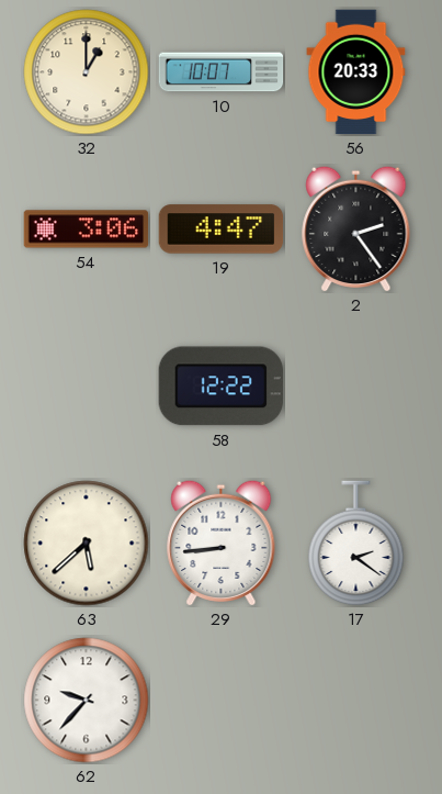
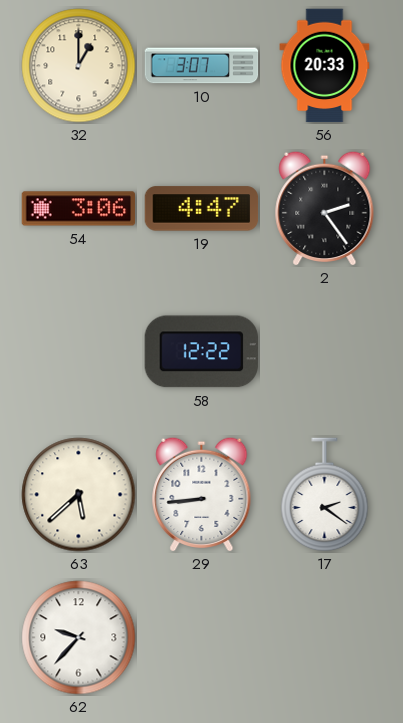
10: 10:07 -> 3:07
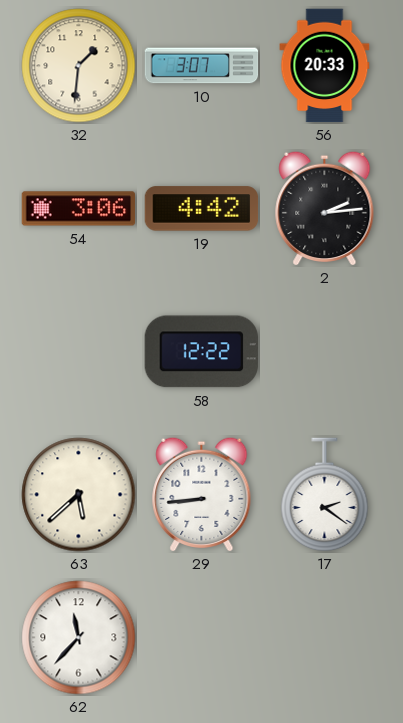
32: 1:00 -> 1:31
19: 4:47 -> 4:42
2: 2:24 -> 2:14
62: 9:37 -> 11:37
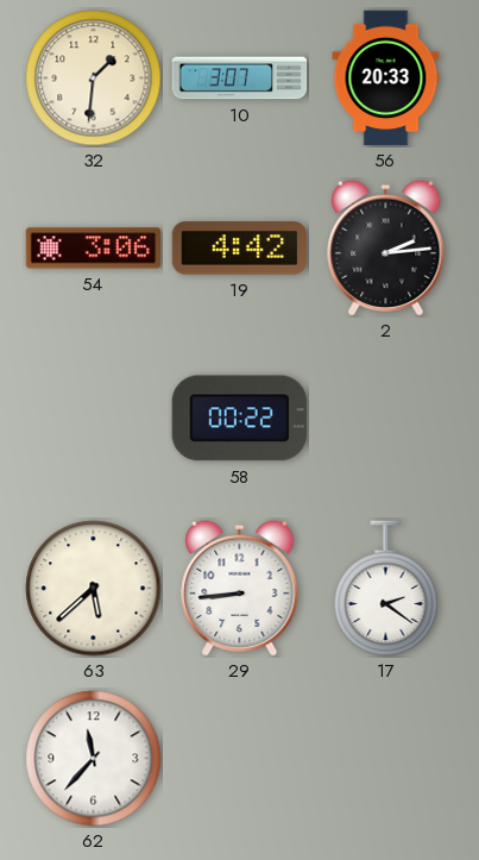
58: 12:22 -> 00:22
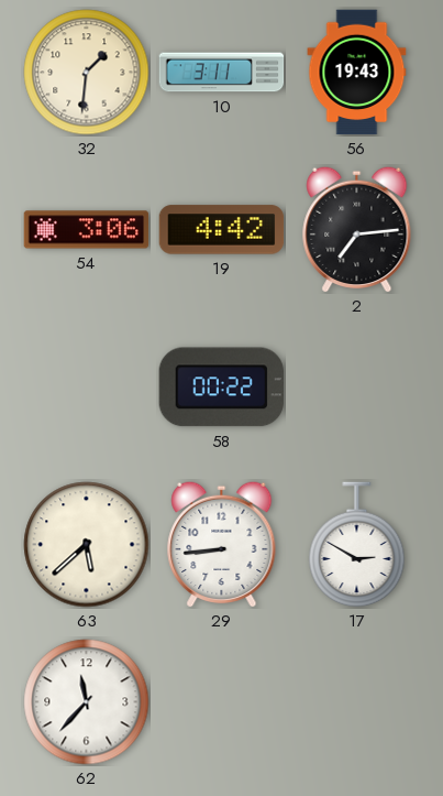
10: 3:07 -> 3:11
56: 20:33 -> 19:43
2: 2:14 -> 7:14
17: 2:21 -> 2:50
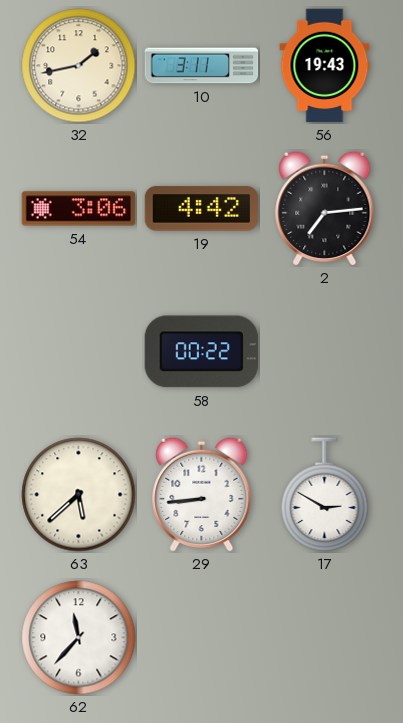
32: 1:31 -> 1:43
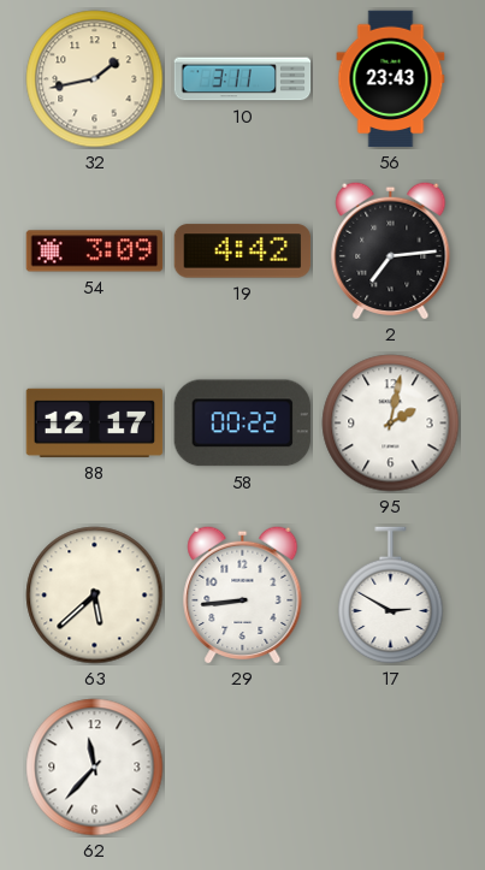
56: 19:43 -> 23:43
54: 3:06 -> 3:09
88: none -> 12:17
95: none -> 2:02
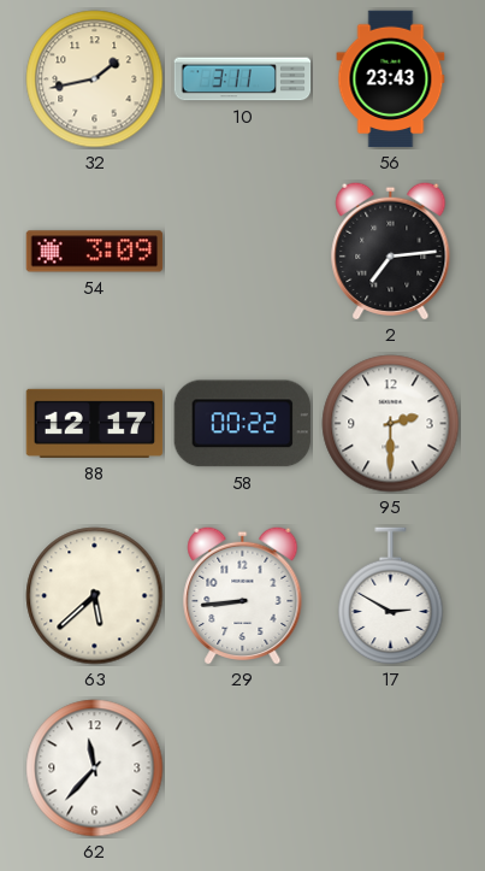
19: 4:42 -> none
95: 2:02 -> 2:30
